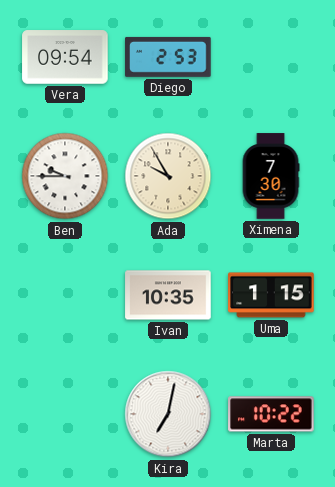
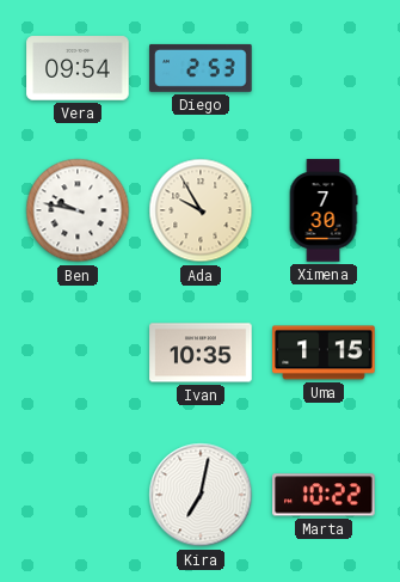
Ben: 9:45 -> 9:47
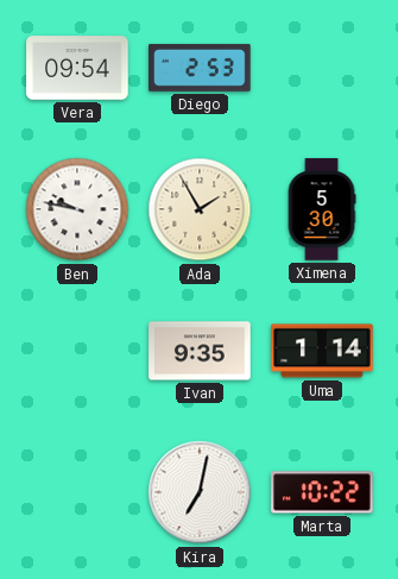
Ada: 9:55 -> 1:55
Ximena: 7:30 -> 5:30
Ivan: 10:35 -> 9:35
Uma: 1:15 -> 1:14
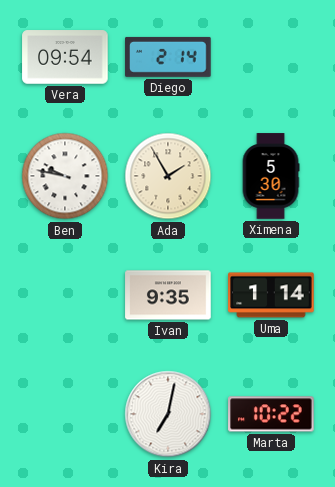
Diego: 2:53 -> 2:14
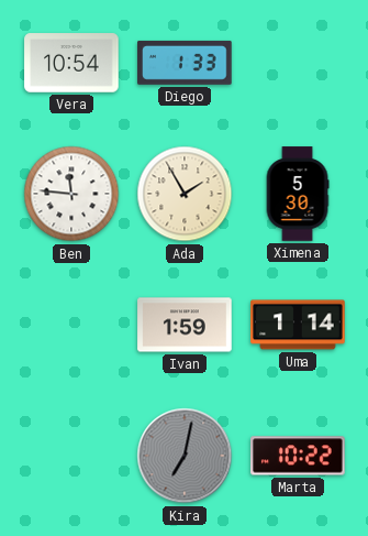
Vera: 09:54 -> 10:54
Diego: 2:14 -> 1:33
Ben: 9:47 -> 11:46
Ivan: 9:35 -> 1:59
Kira dial: white -> grey
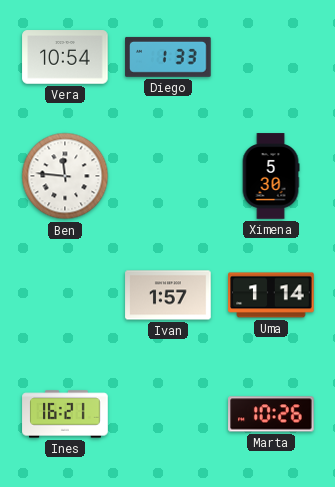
Ada: 1:55 -> none
Ivan: 1:59 -> 1:57
Ines: none -> 16:21
Kira: 7:02 -> none
Marta: 10:22 -> 10:26
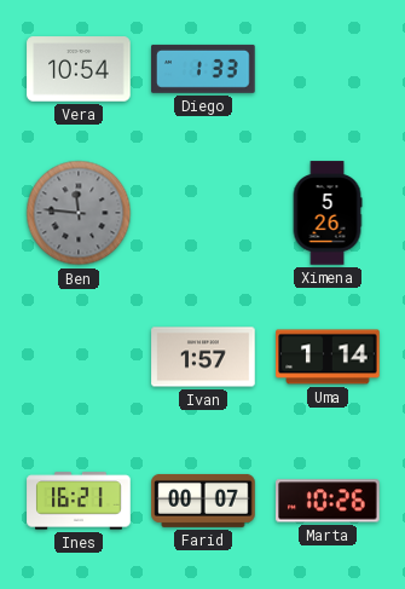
Ben dial: white -> grey
Ximena: 5:30 -> 5:26
Farid: none -> 00:07
